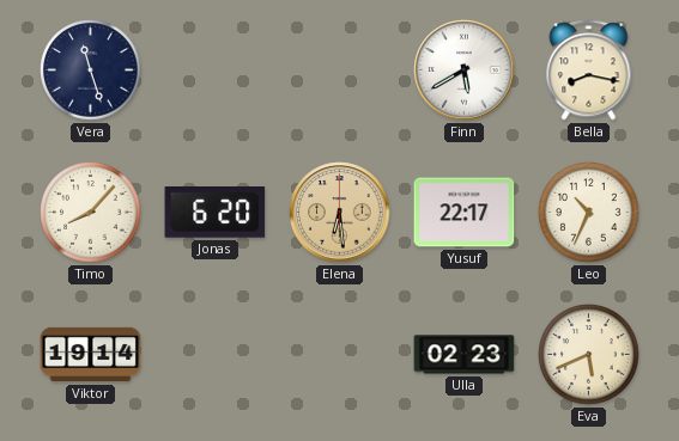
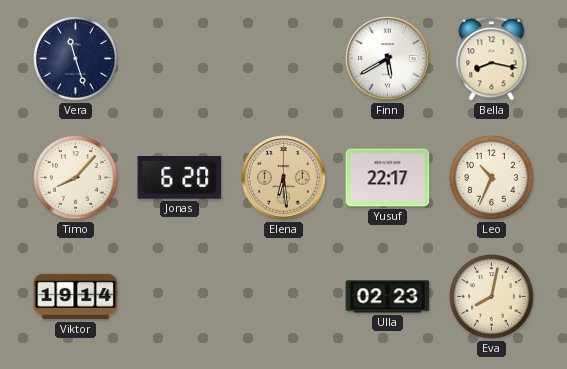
Eva: 5:41 -> 8:02
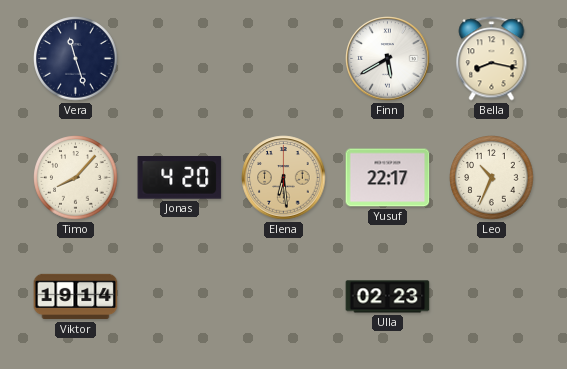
Jonas: 6:20 -> 4:20
Eva: 8:02 -> none
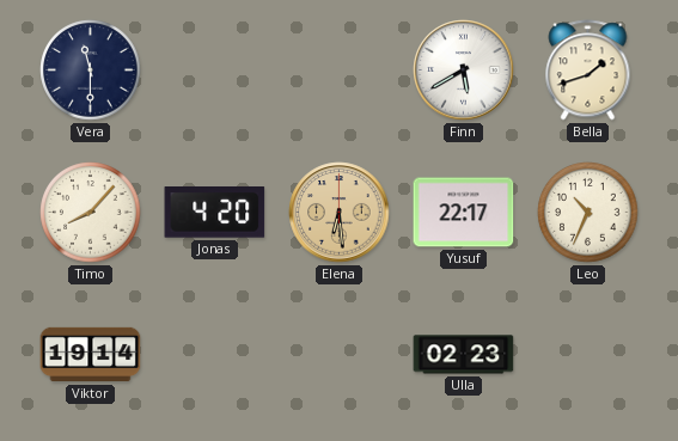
Vera: 11:27 -> 11:30
Bella: 8:17 -> 1:42
